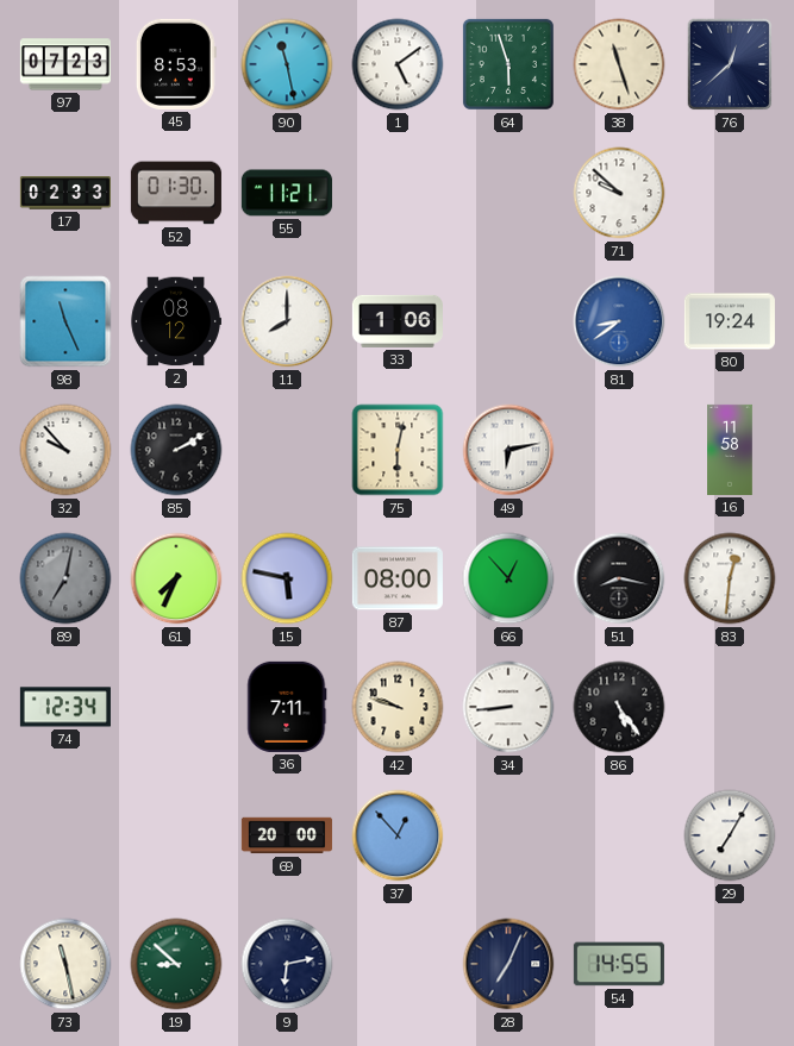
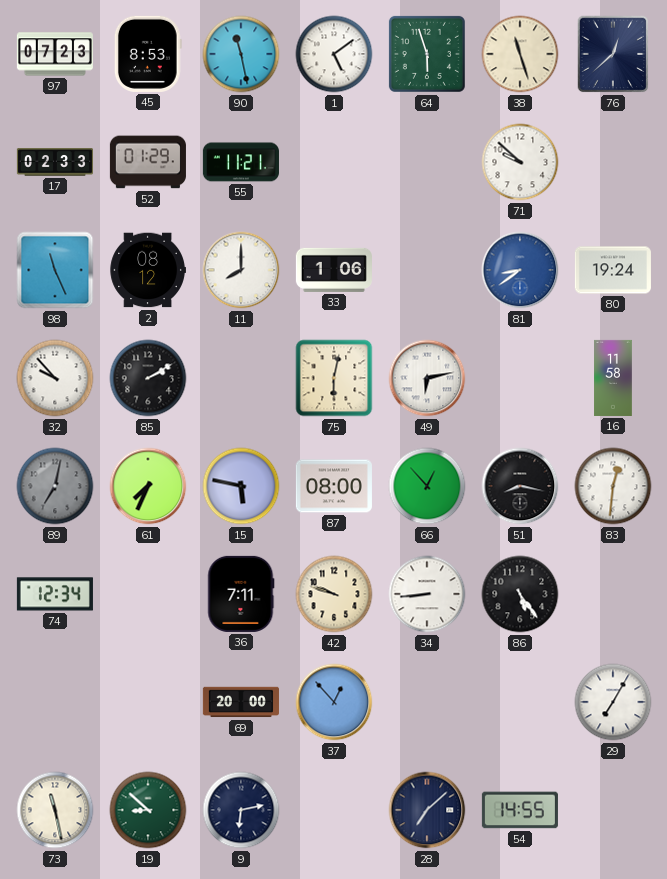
52: 01:30 -> 01:29
28: 7:04 -> 7:08
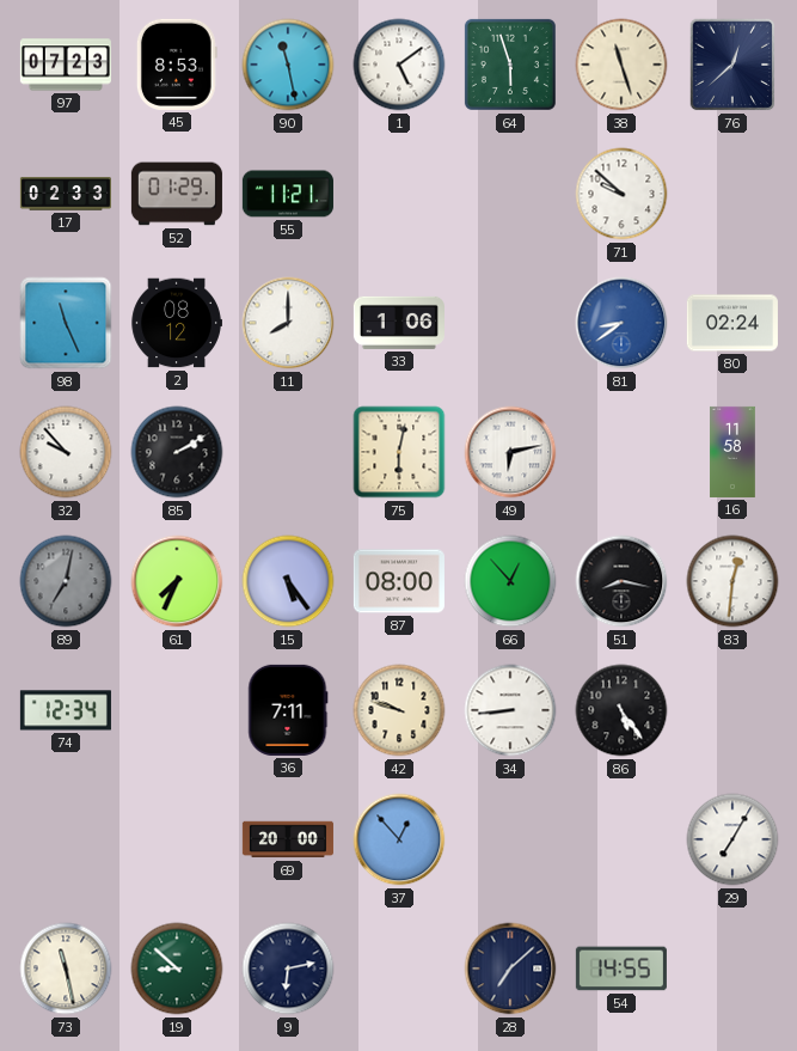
80: 19:24 -> 02:24
15: 5:47 -> 5:24
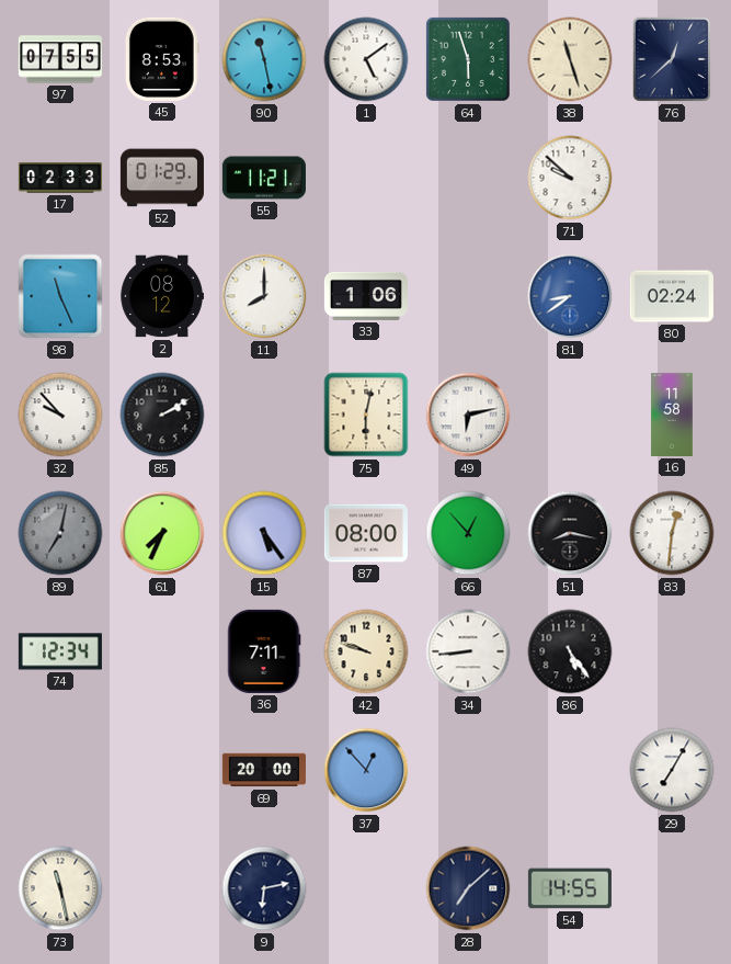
97: 07:23 -> 07:55
19: 8:52 -> none
